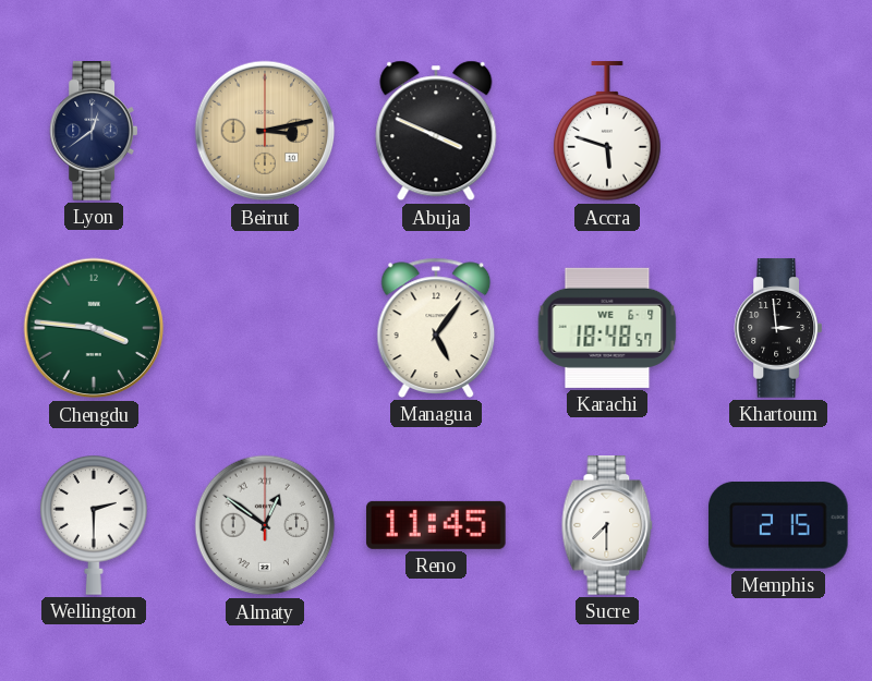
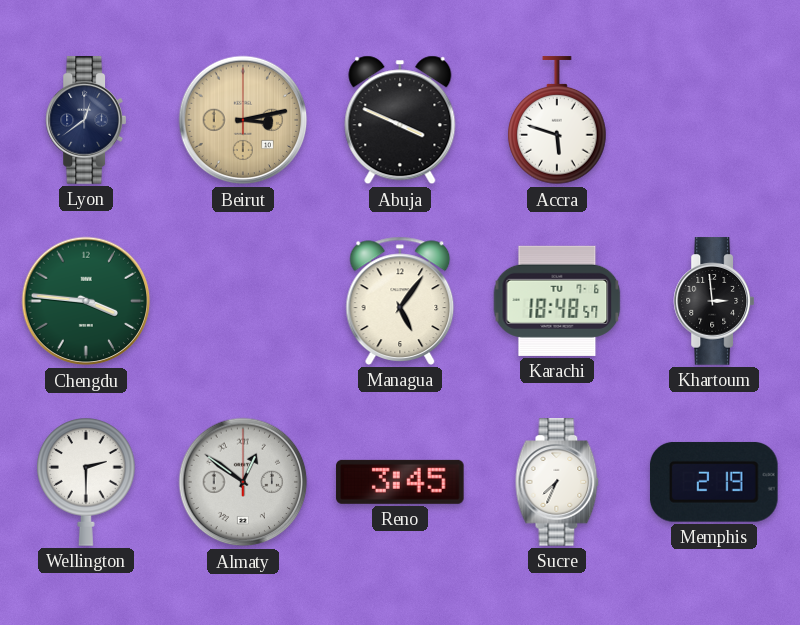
Karachi date: WE 6-9 -> TU 7-6
Reno: 11:45 -> 3:45
Sucre: 7:30 -> 7:34
Memphis: 2:15 -> 2:19
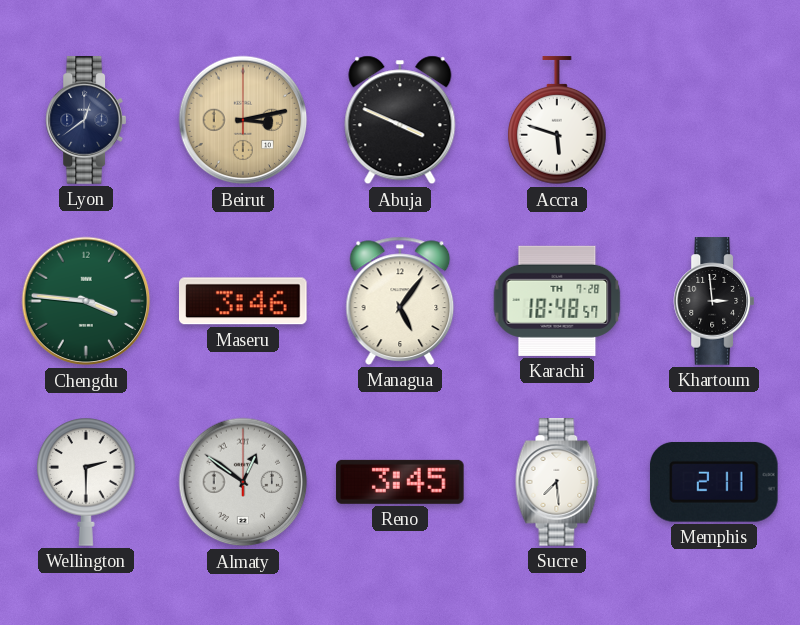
Maseru: none -> 3:46
Karachi date: TU 7-6 -> TH 7-28
Sucre: 7:34 -> 7:29
Memphis: 2:19 -> 2:11
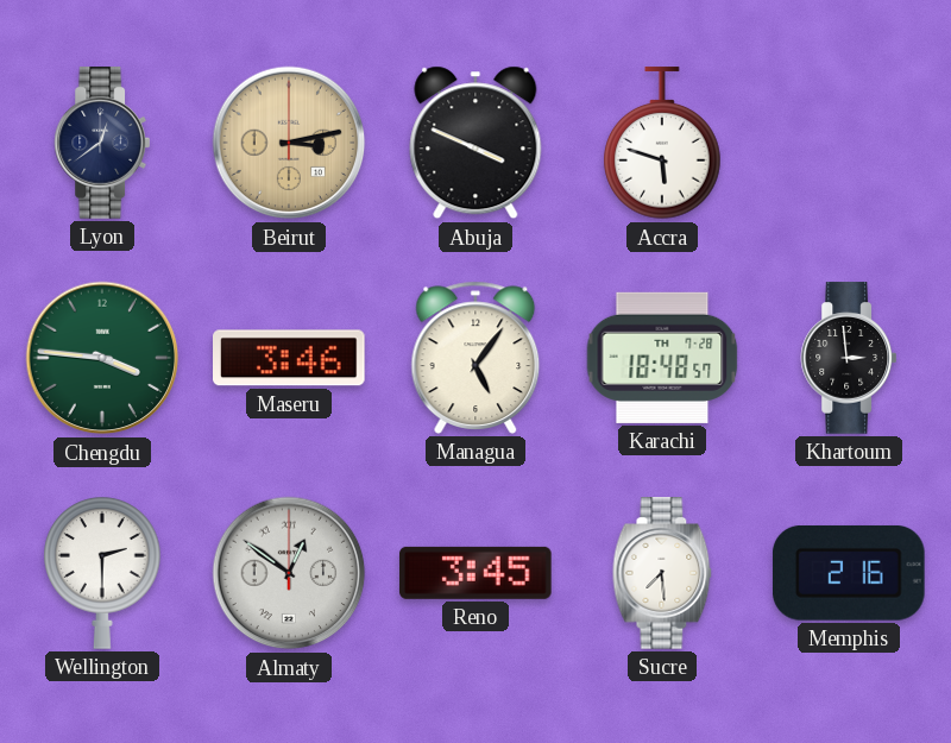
Memphis: 2:11 -> 2:16
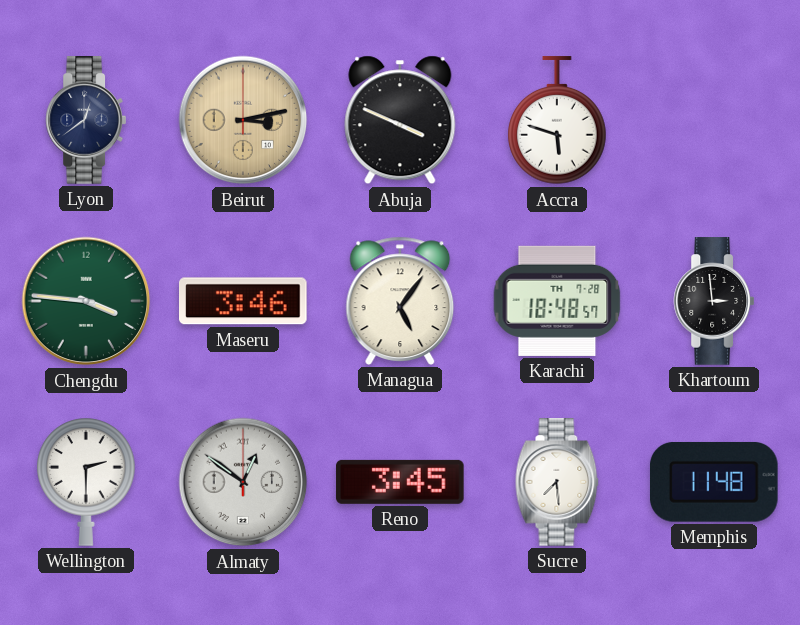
Memphis: 2:16 -> 11:48
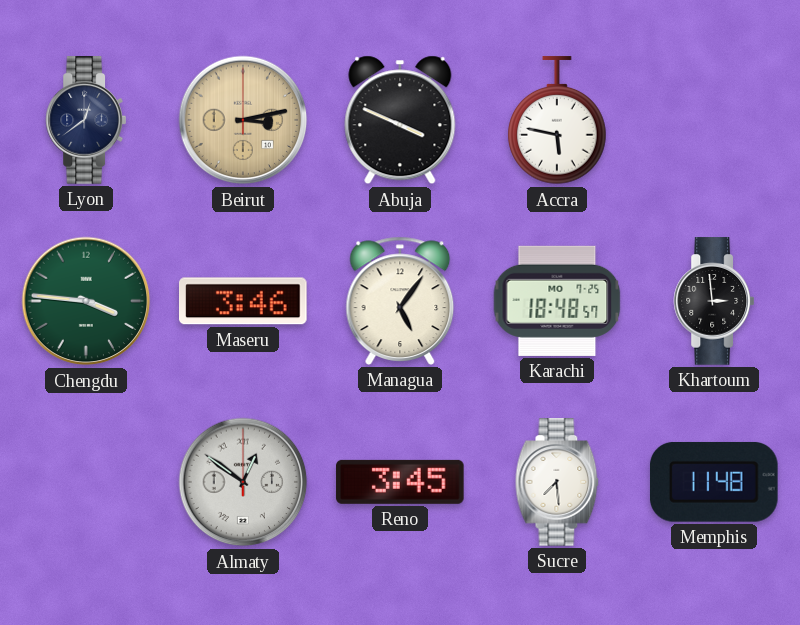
Accra: 5:48 -> 5:47
Karachi date: TH 7-28 -> MO 7-25
Wellington: 2:30 -> none
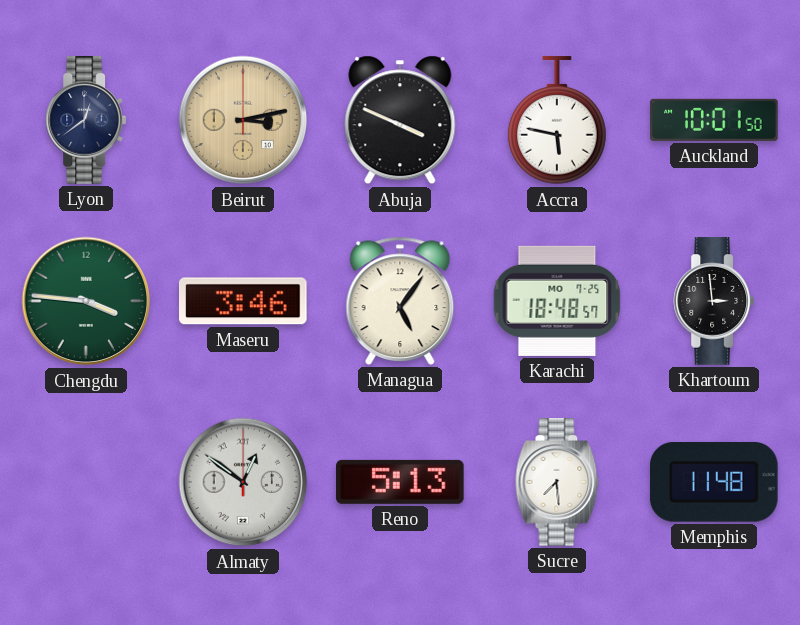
Auckland: none -> 10:01
Reno: 3:45 -> 5:13
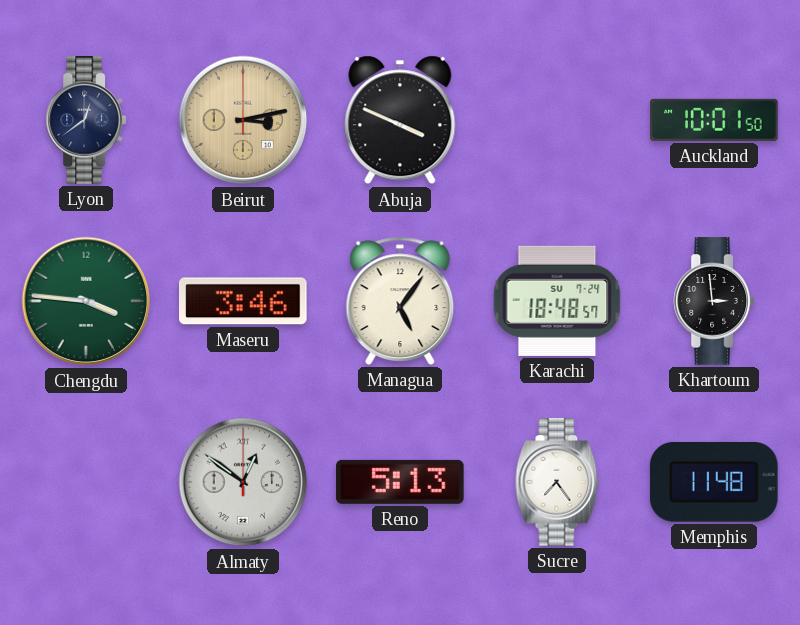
Accra: 5:47 -> none
Karachi date: MO 7-25 -> SU 7-24
Sucre: 7:29 -> 7:24
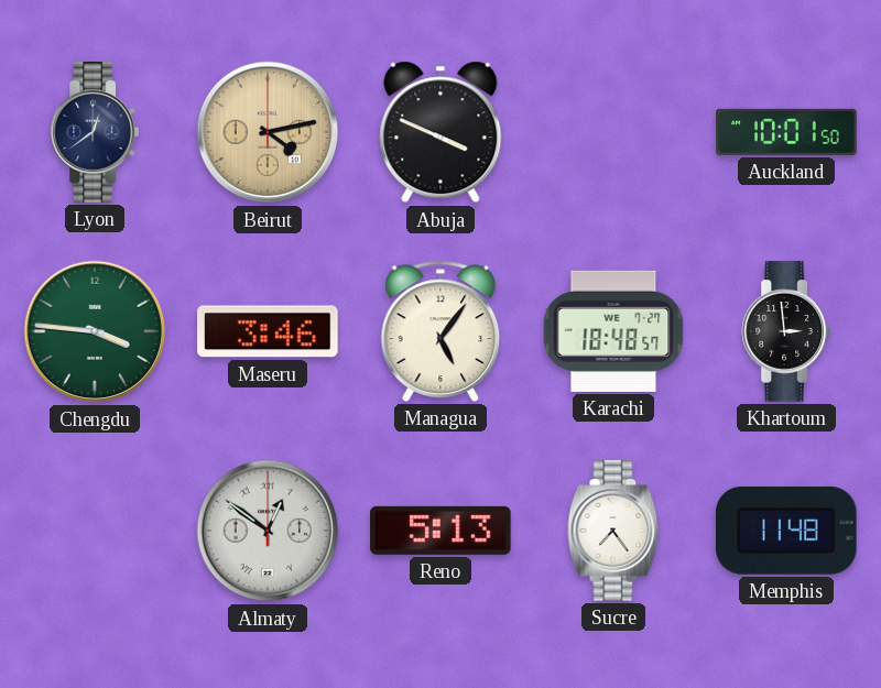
Beirut: 3:13 -> 4:13
Karachi date: SU 7-24 -> WE 7-27
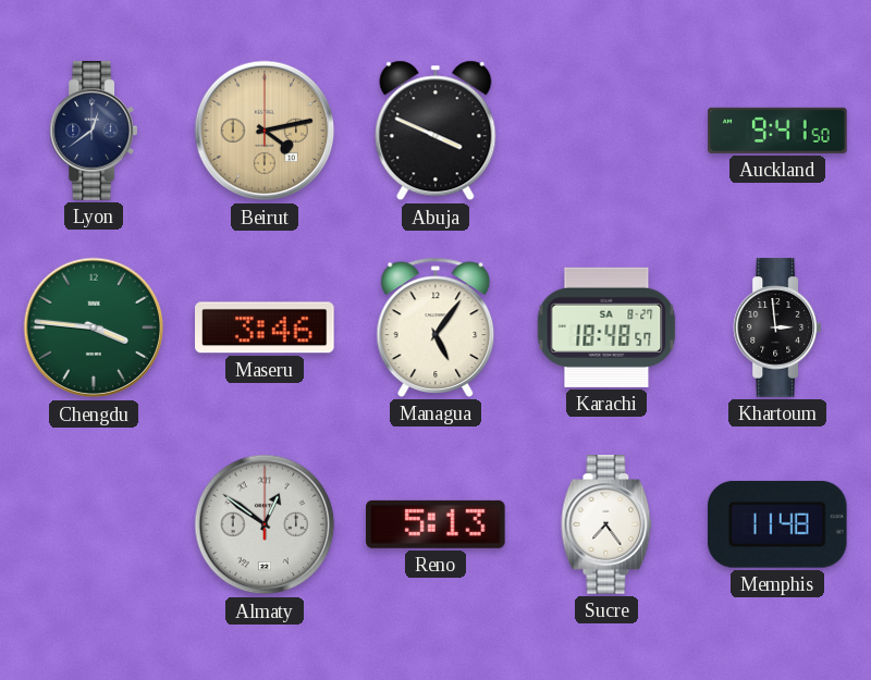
Auckland: 10:01 -> 9:41
Karachi date: WE 7-27 -> SA 8-27
